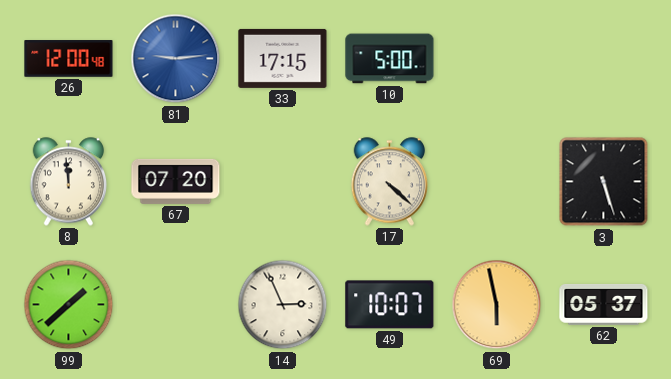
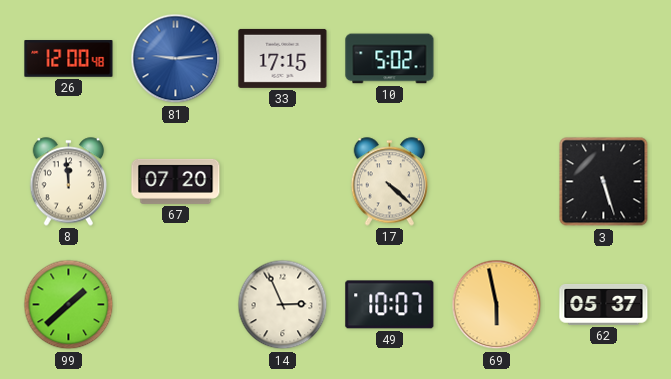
10: 5:00 -> 5:02
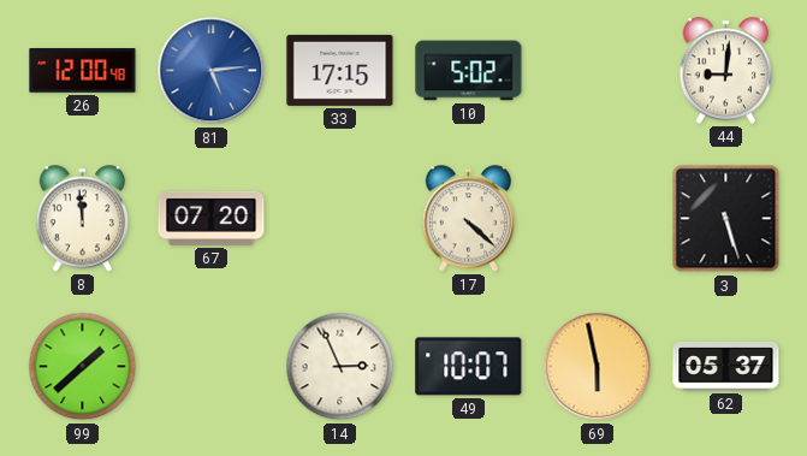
81: 9:14 -> 5:14
44: none -> 9:01
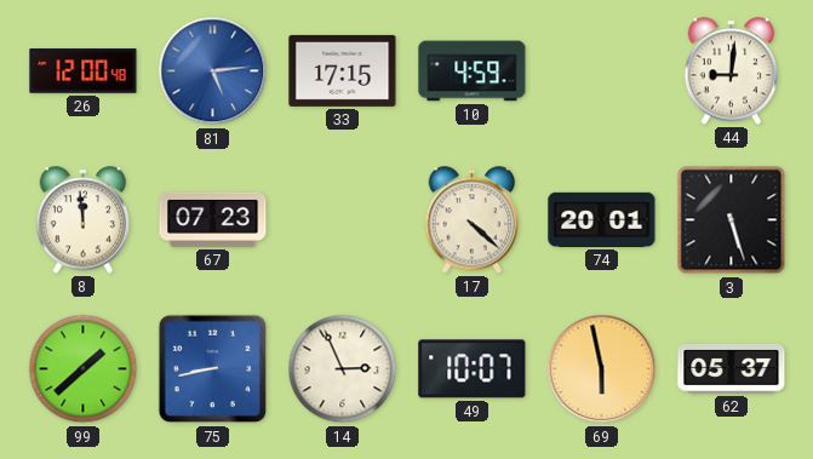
10: 5:02 -> 4:59
67: 07:20 -> 07:23
74: none -> 20:01
75: none -> 8:43
